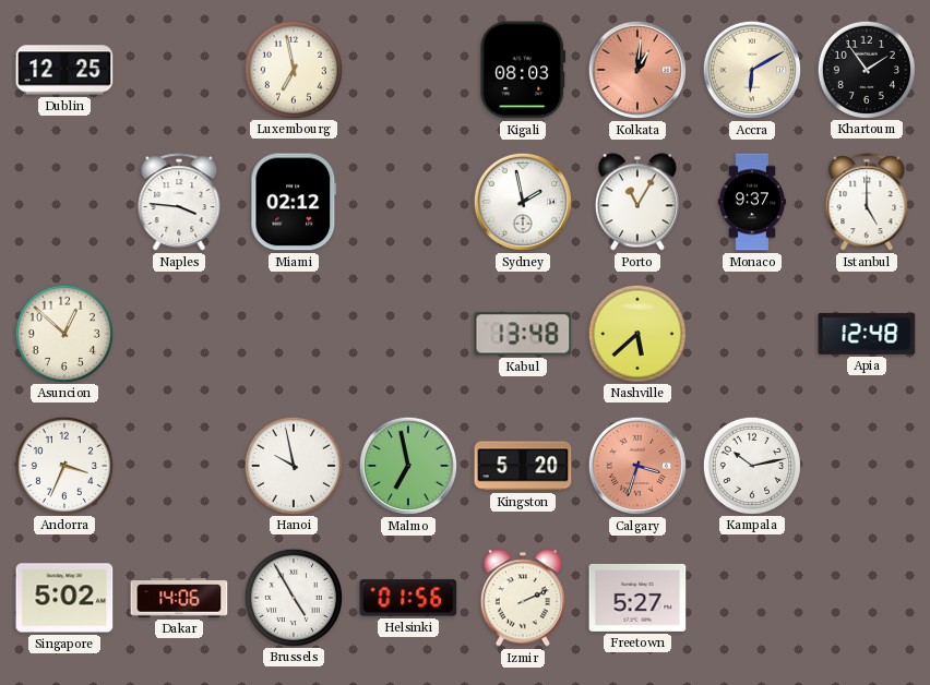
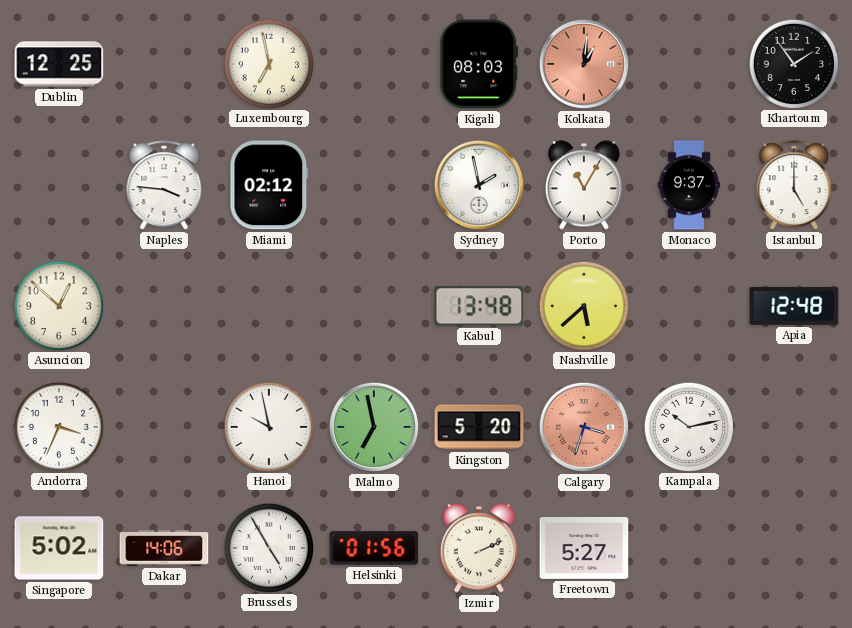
Accra: 6:10 -> none
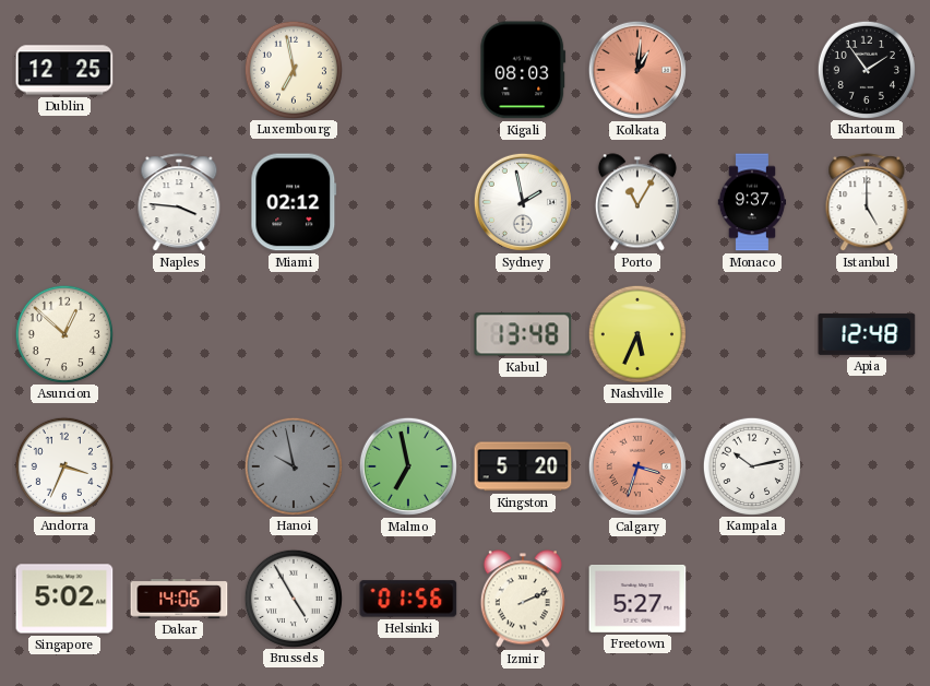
Nashville: 5:38 -> 5:34
Hanoi dial: white -> grey
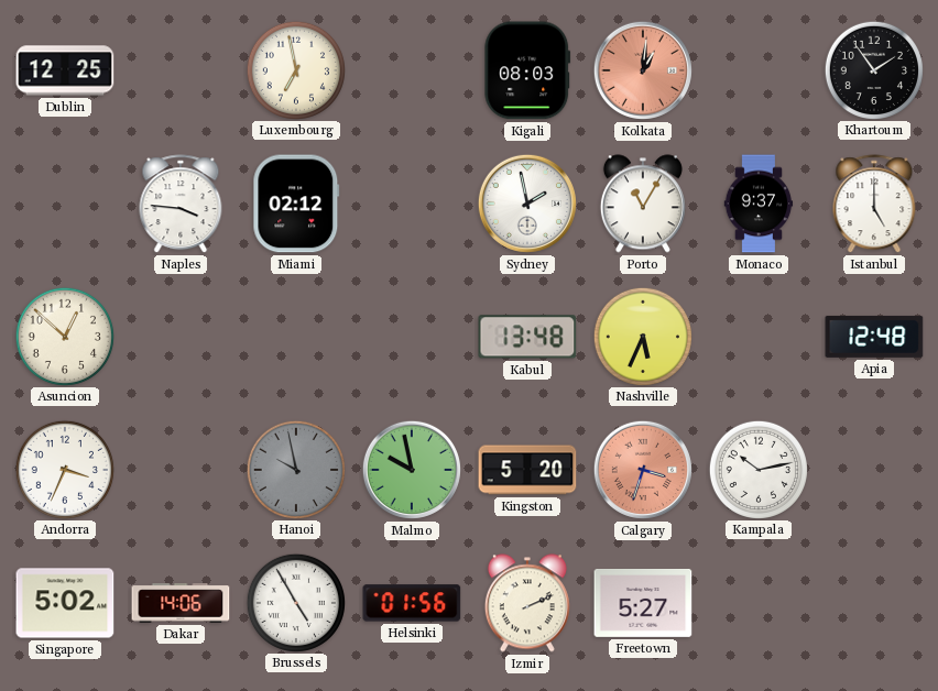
Malmo: 6:58 -> 9:58
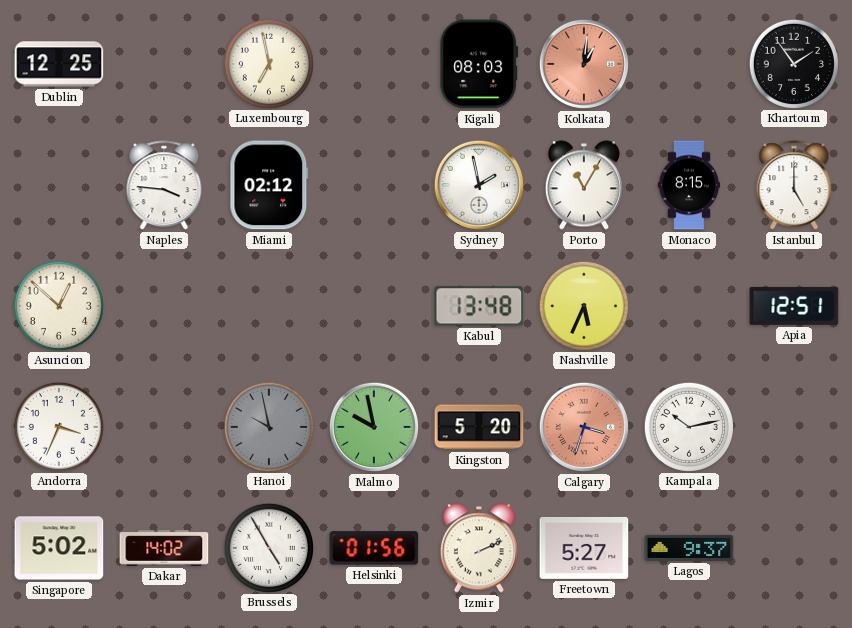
Monaco: 9:37 -> 8:15
Apia: 12:48 -> 12:51
Dakar: 14:06 -> 14:02
Lagos: none -> 9:37
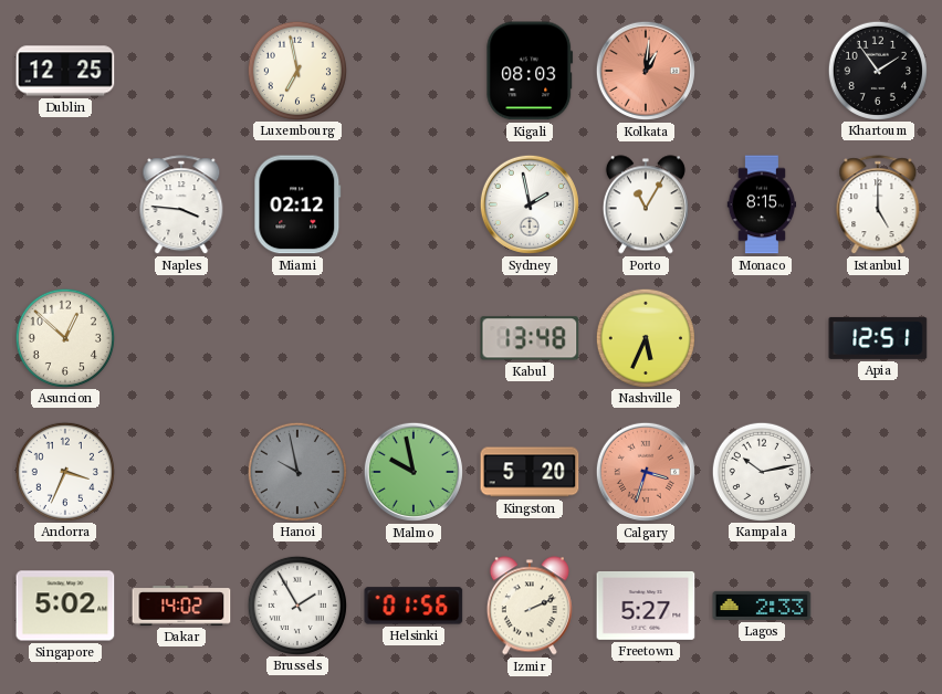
Brussels: 4:55 -> 1:55
Lagos: 9:37 -> 2:33
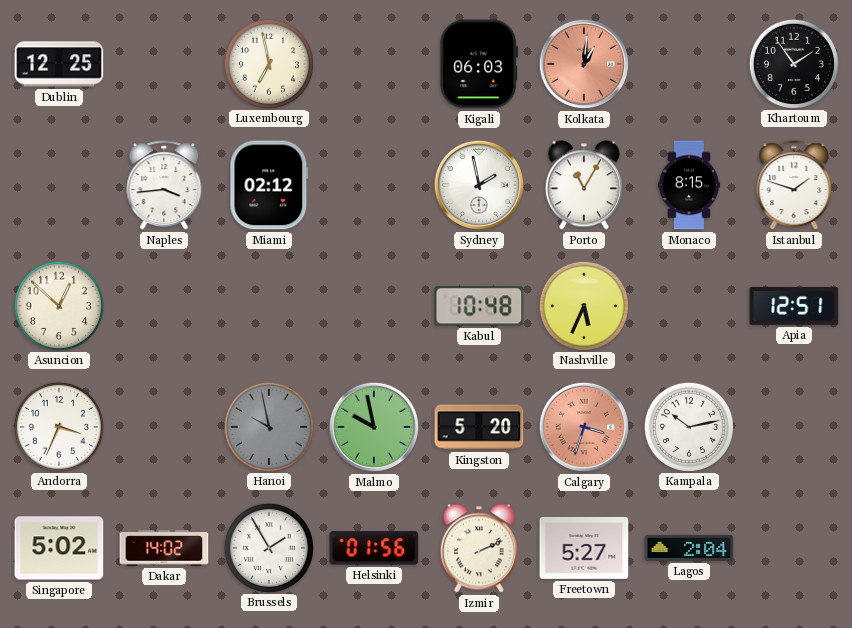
Kigali: 08:03 -> 06:03
Naples: 3:46 -> 3:44
Istanbul: 5:00 -> 1:48
Kabul: 13:48 -> 10:48
Lagos: 2:33 -> 2:04
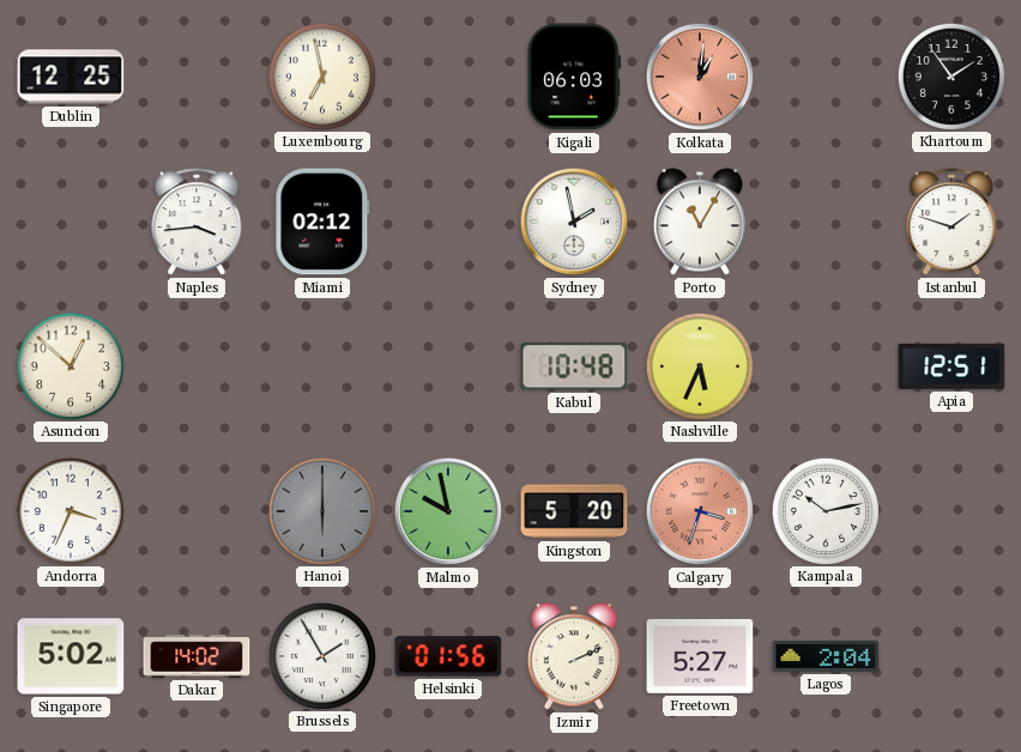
Monaco: 8:15 -> none
Hanoi: 9:58 -> 6:00
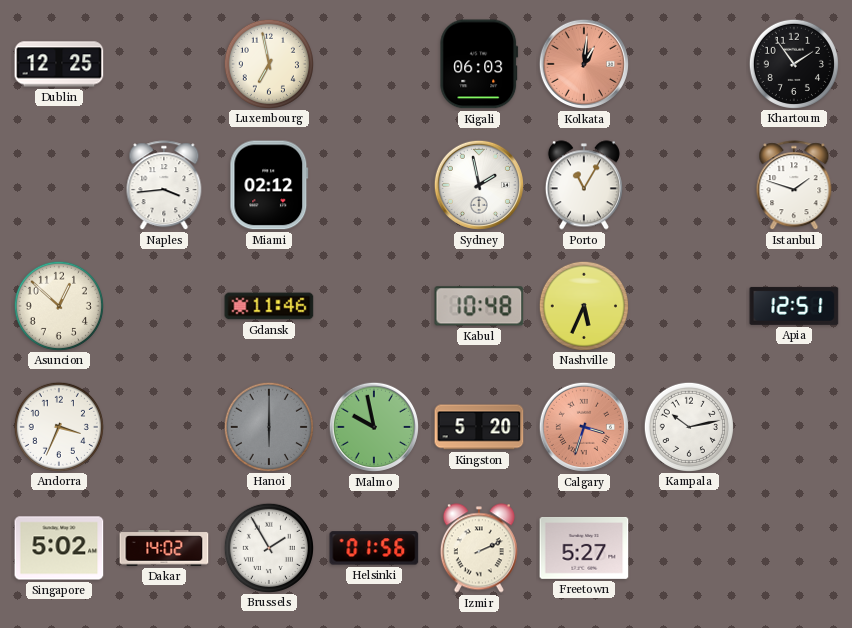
Gdansk: none -> 11:46
Lagos: 2:04 -> none
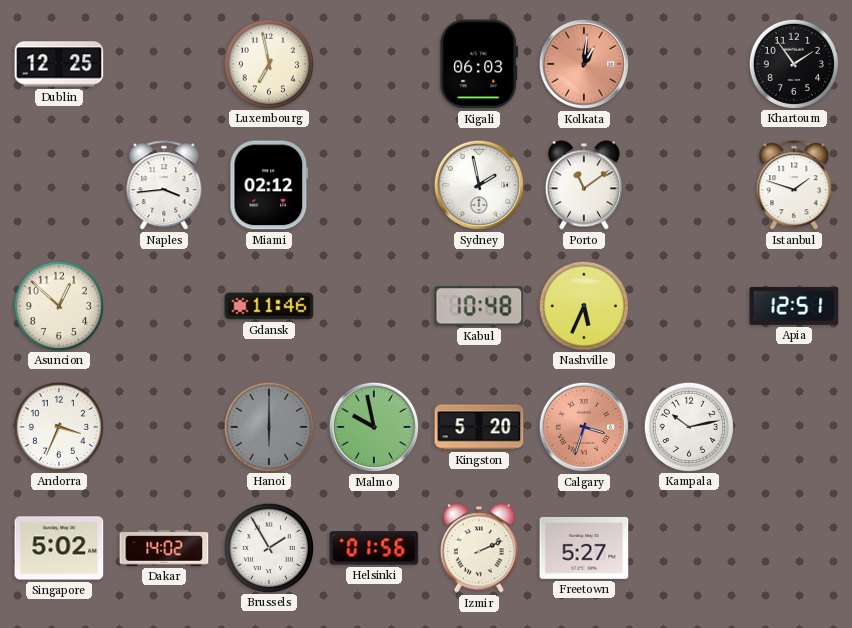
Porto: 11:05 -> 11:09
